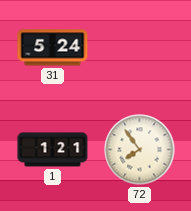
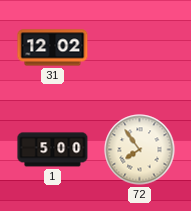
31: 5:24 -> 12:02
1: 1:21 -> 5:00
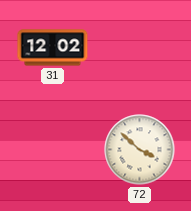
1: 5:00 -> none
72: 7:54 -> 3:52
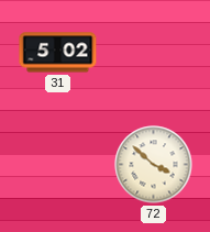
31: 12:02 -> 5:02
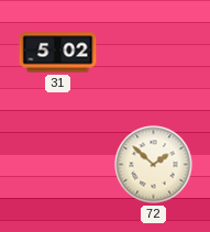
72: 3:52 -> 1:52
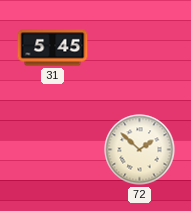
31: 5:02 -> 5:45
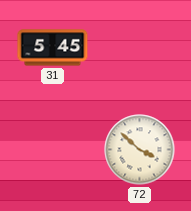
72: 1:52 -> 3:52
